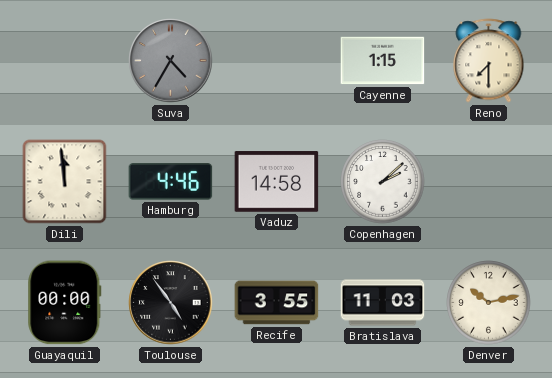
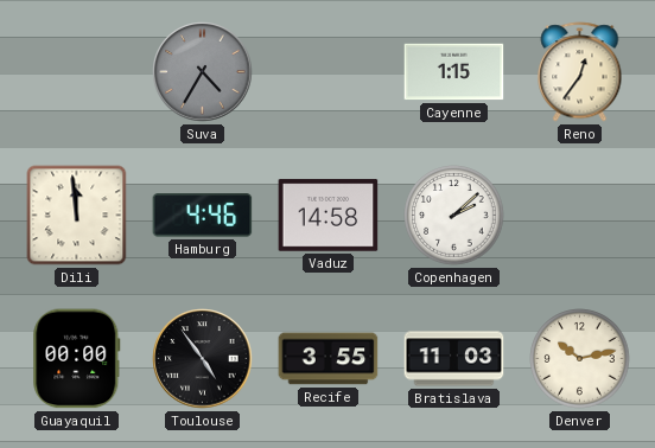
Reno: 7:30 -> 12:36
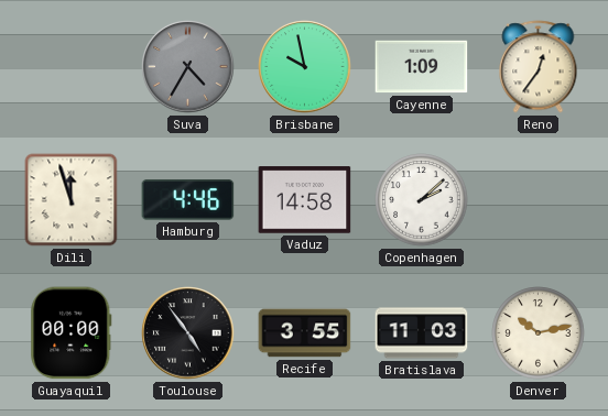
Brisbane: none -> 9:58
Cayenne: 1:15 -> 1:09
Dili: 11:59 -> 11:57
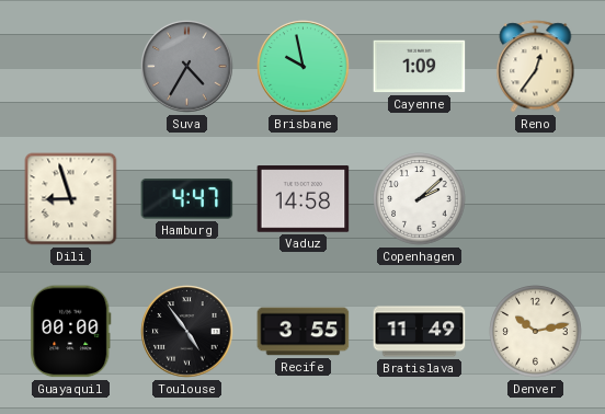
Dili: 11:57 -> 8:57
Hamburg: 4:46 -> 4:47
Bratislava: 11:03 -> 11:49
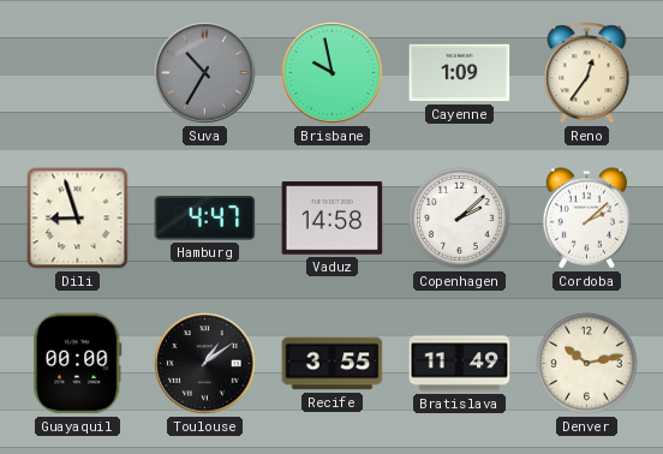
Suva: 4:35 -> 10:35
Cordoba: none -> 2:08
Toulouse: 4:54 -> 1:09
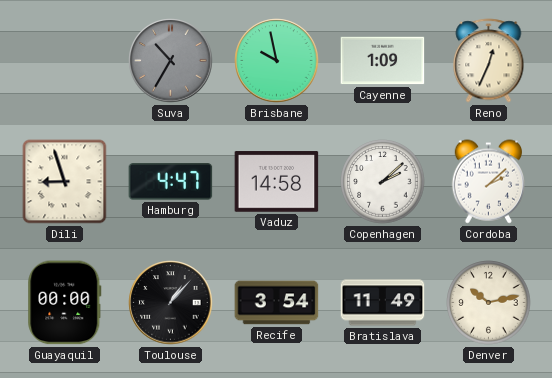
Reno: 12:36 -> 12:34
Toulouse: 1:09 -> 1:07
Recife: 3:55 -> 3:54
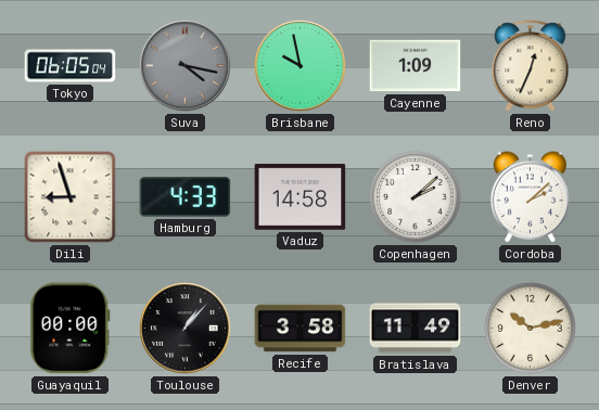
Tokyo: none -> 06:05
Suva: 10:35 -> 4:17
Hamburg: 4:47 -> 4:33
Recife: 3:54 -> 3:58
